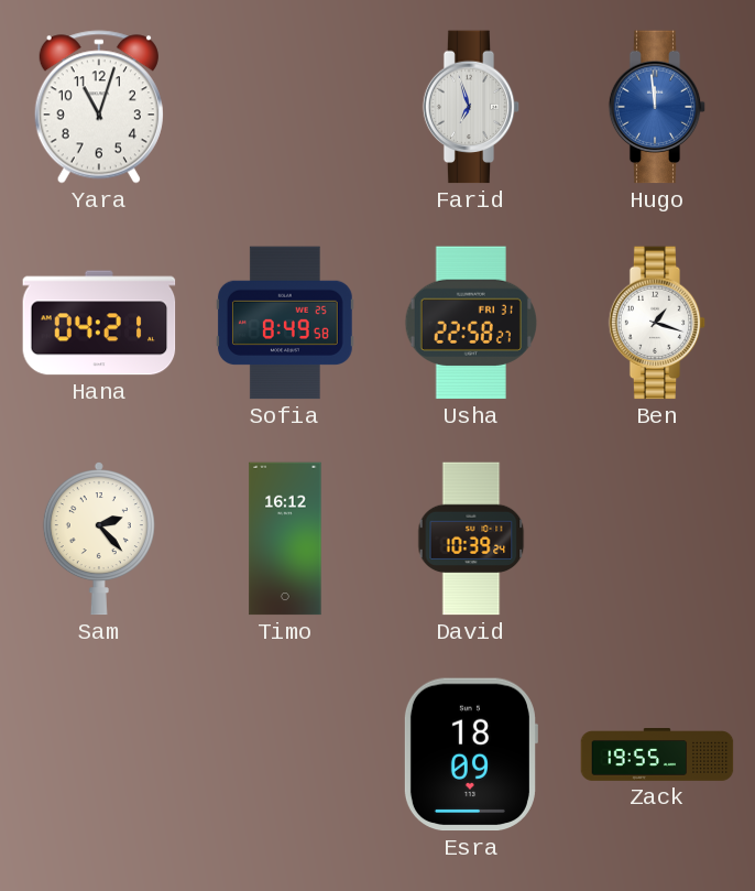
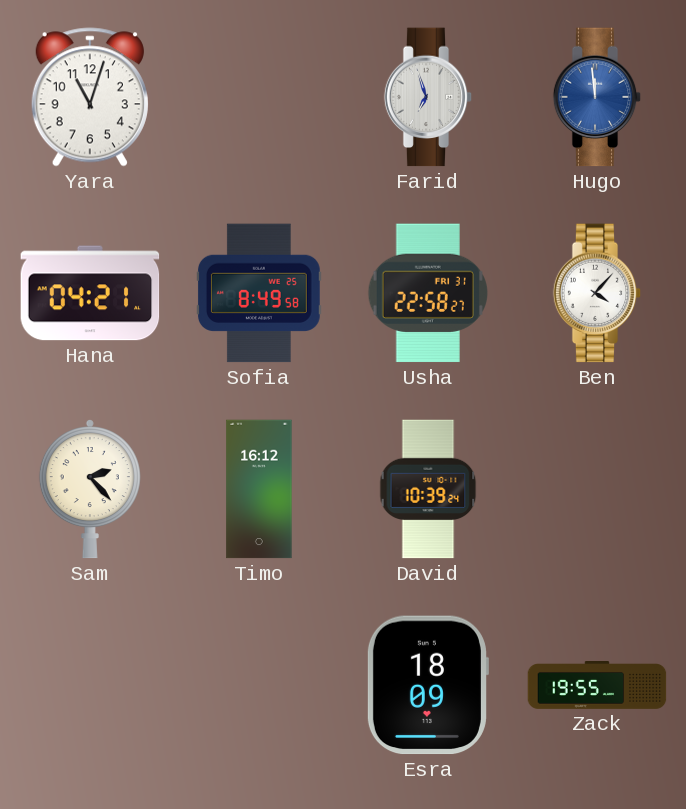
Ben: 1:18 -> 4:07
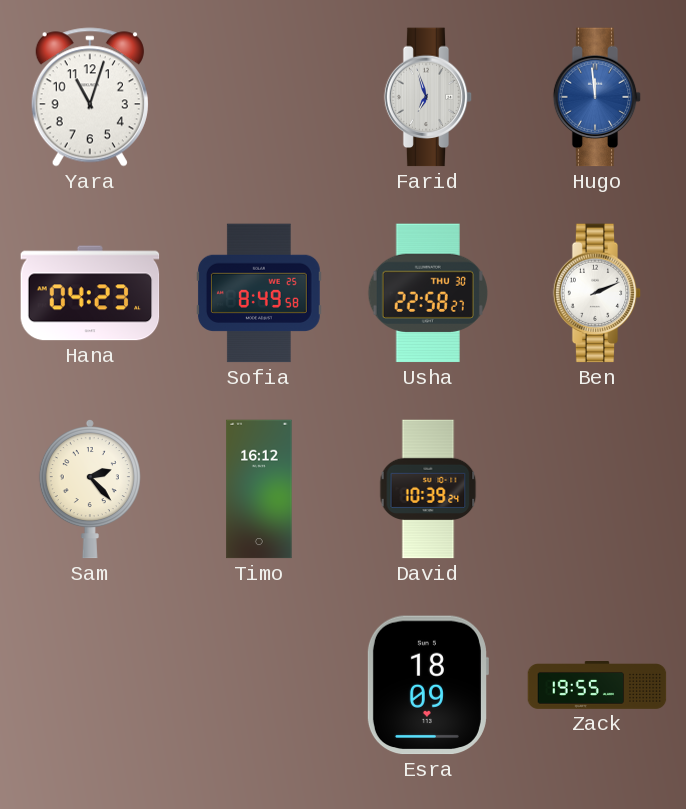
Hana: 04:21 -> 04:23
Usha date: FRI 31 -> THU 30
Ben: 4:07 -> 2:11
